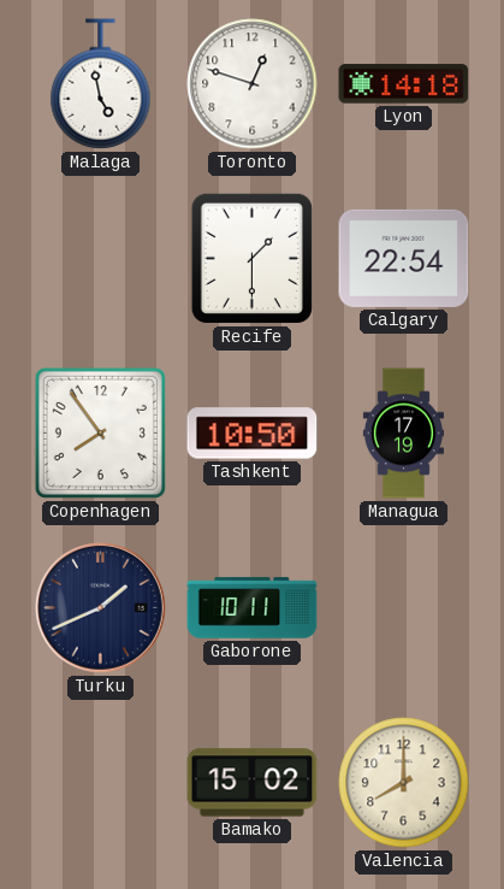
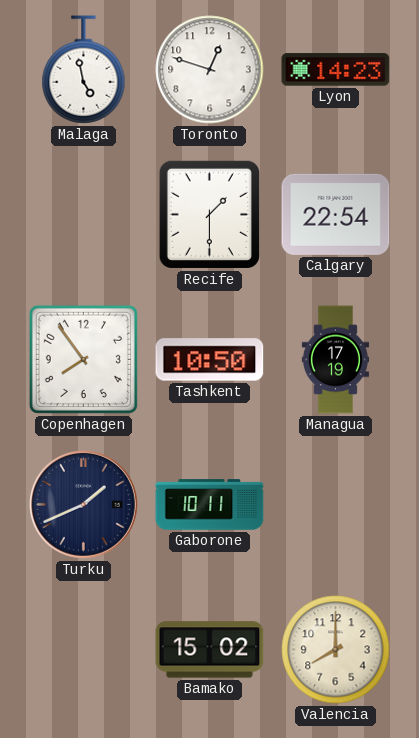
Lyon: 14:18 -> 14:23
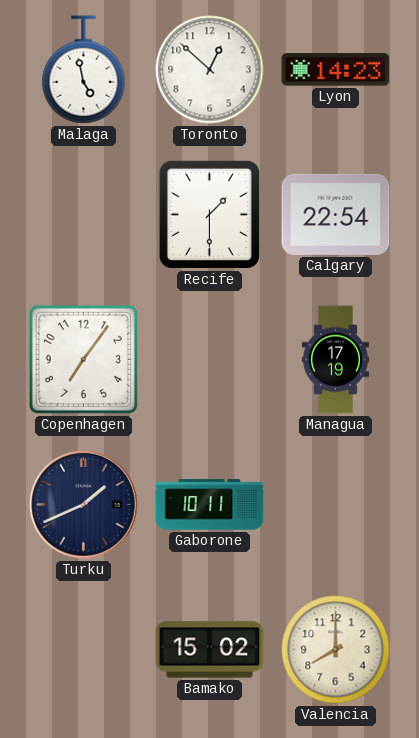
Toronto: 12:48 -> 12:52
Copenhagen: 7:54 -> 7:06
Tashkent: 10:50 -> none
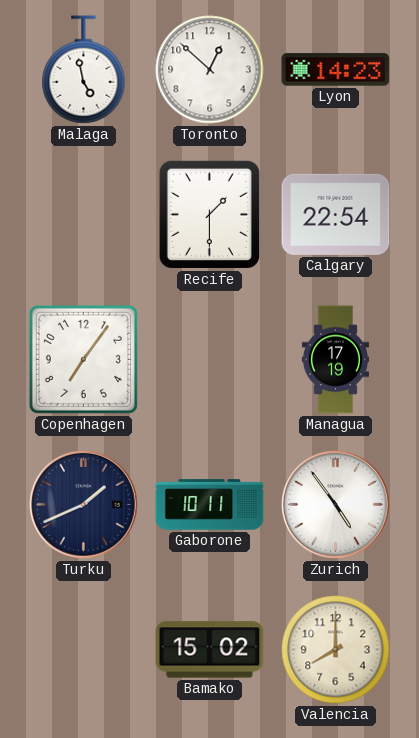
Zurich: none -> 4:54
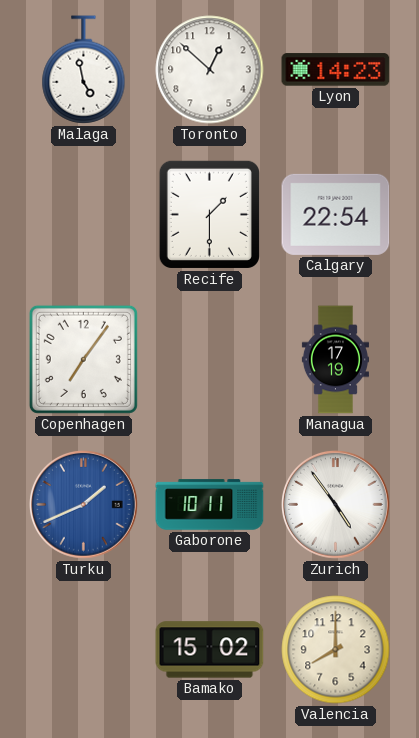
Turku dial: navy -> blue
